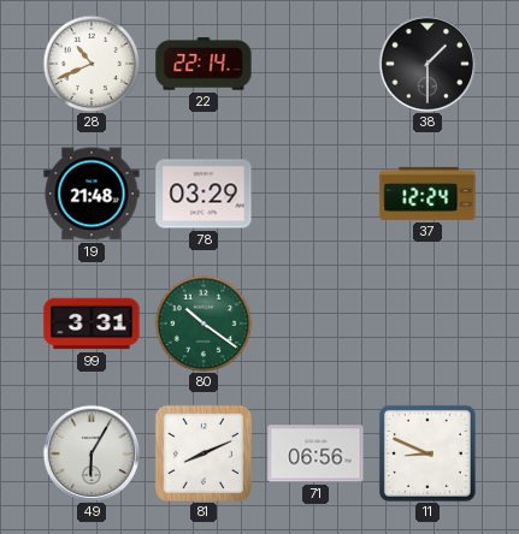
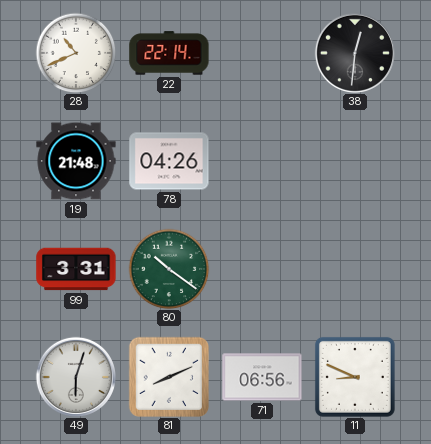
38: 1:30 -> 12:31
78: 03:29 -> 04:26
37: 12:24 -> none
49: 6:05 -> 6:03
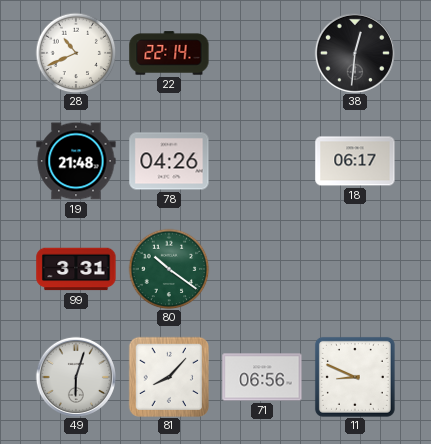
18: none -> 06:17
81: 8:11 -> 8:07
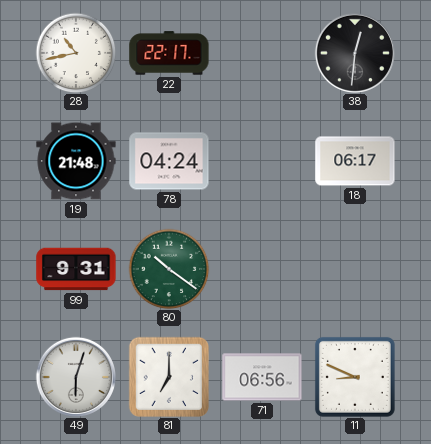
28: 10:41 -> 10:43
22: 22:14 -> 22:17
78: 04:26 -> 04:24
99: 3:31 -> 9:31
81: 8:07 -> 7:00
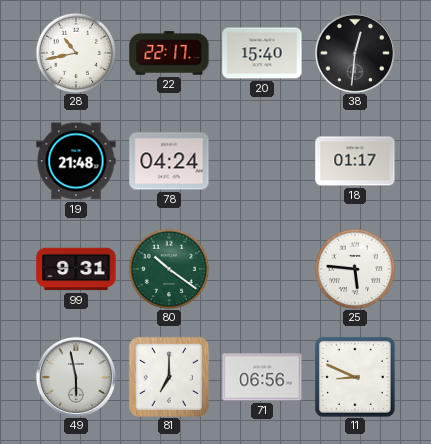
20: none -> 15:40
18: 06:17 -> 01:17
25: none -> 5:46
49: 6:03 -> 5:58
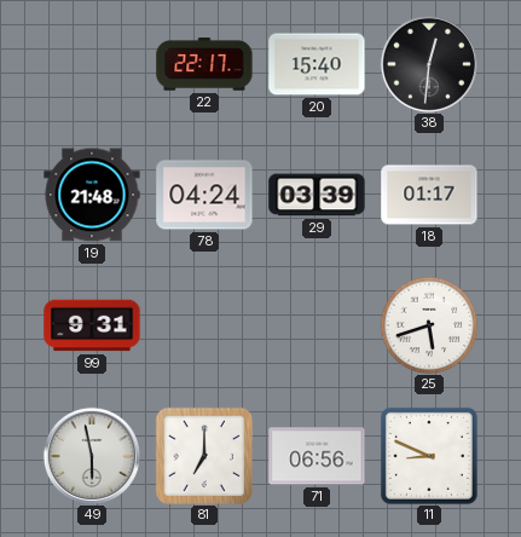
28: 10:43 -> none
29: none -> 03:39
80: 10:21 -> none
25: 5:46 -> 5:42
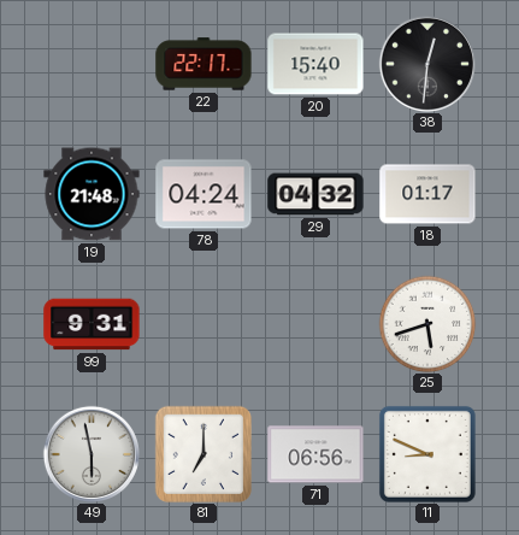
29: 03:39 -> 04:32
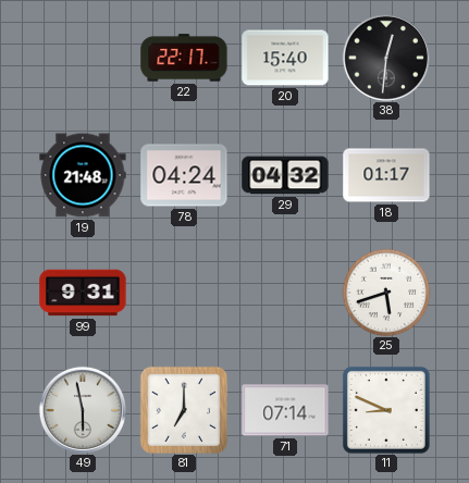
71: 06:56 -> 07:14
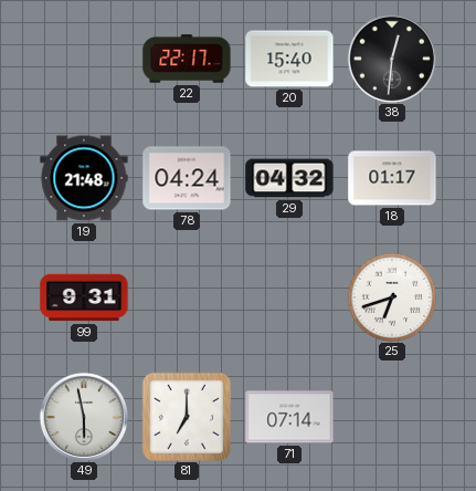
25: 5:42 -> 6:42
11: 8:49 -> none
